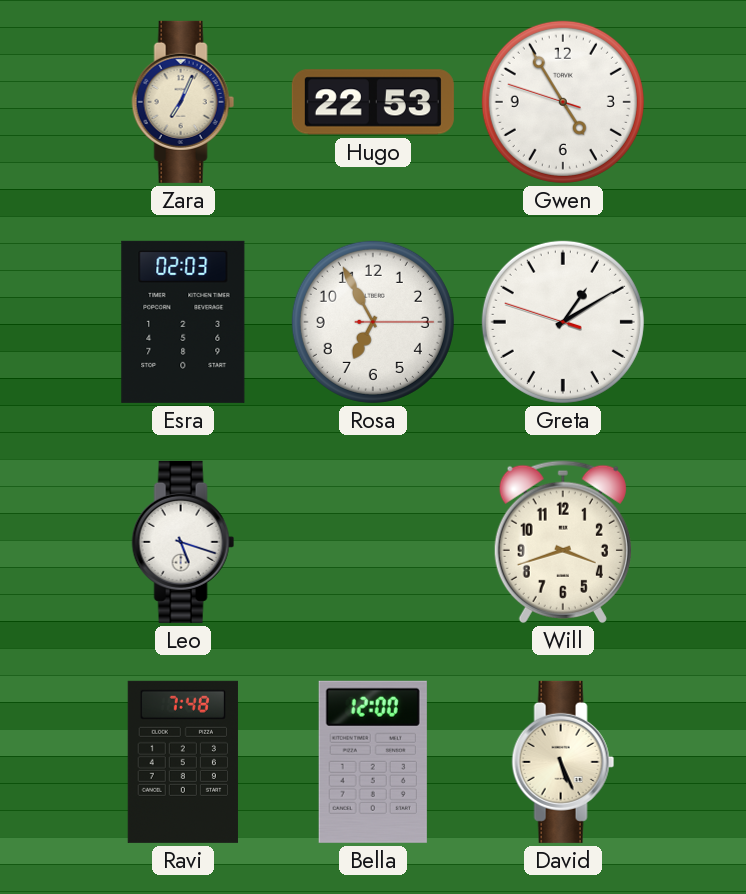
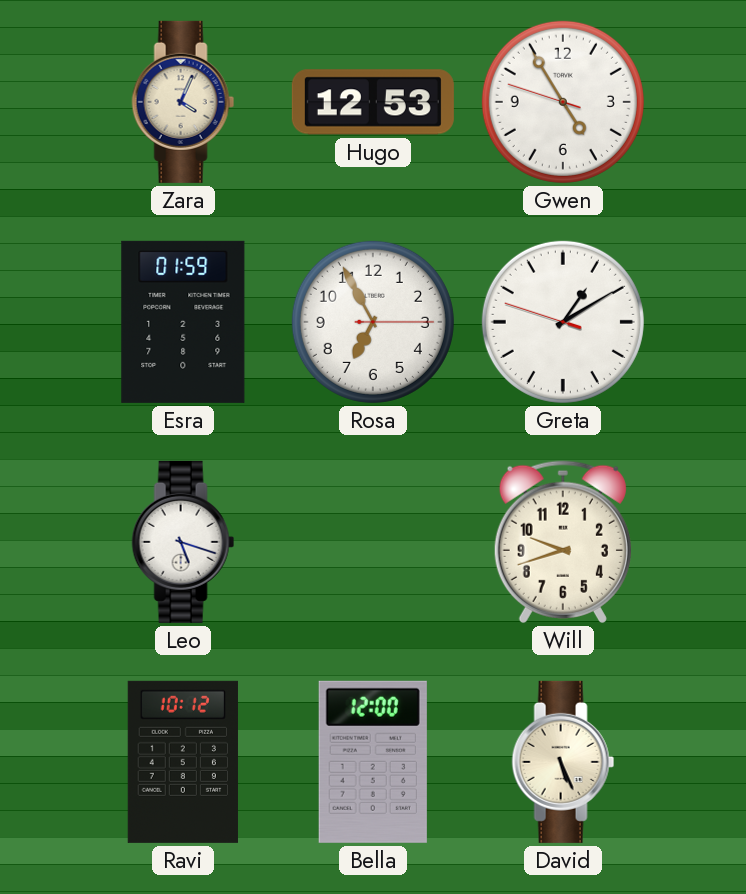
Zara: 7:04 -> 4:04
Hugo: 22:53 -> 12:53
Esra: 02:03 -> 01:59
Will: 3:42 -> 9:42
Ravi: 7:48 -> 10:12
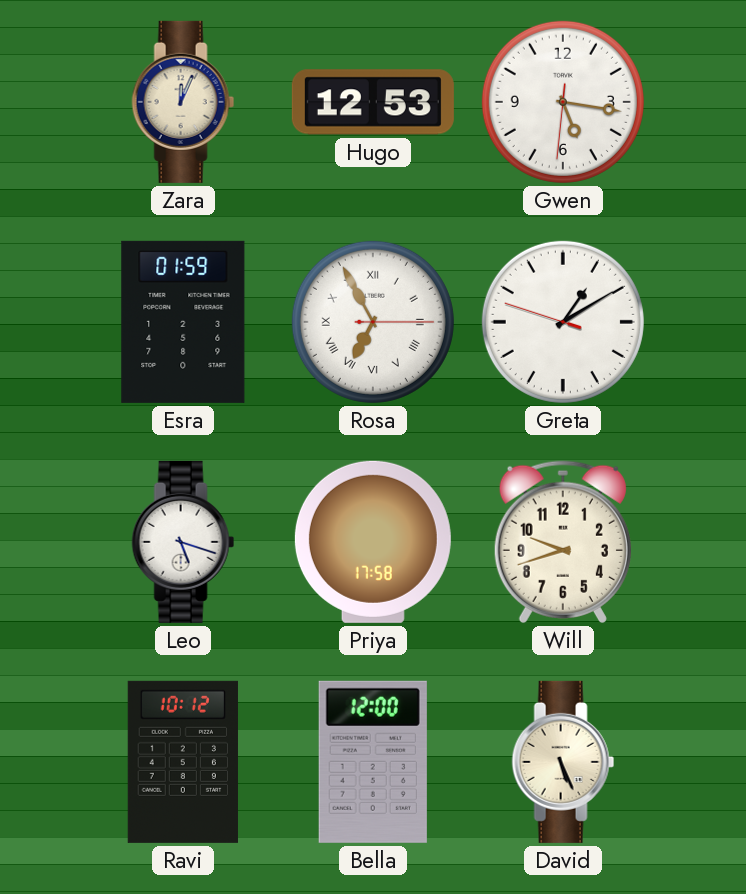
Zara: 4:04 -> 12:04
Gwen: 4:54 -> 5:16
Rosa numerals: Arabic -> Roman
Priya: none -> 17:58
